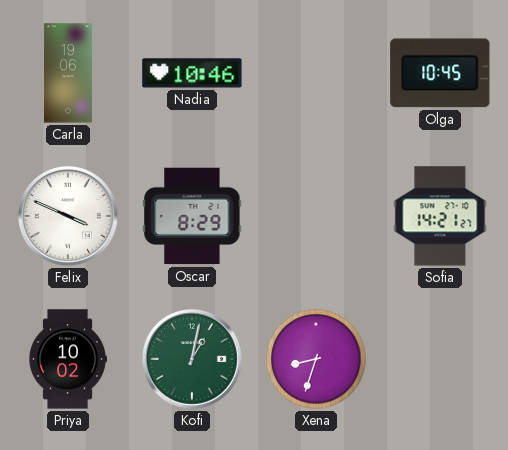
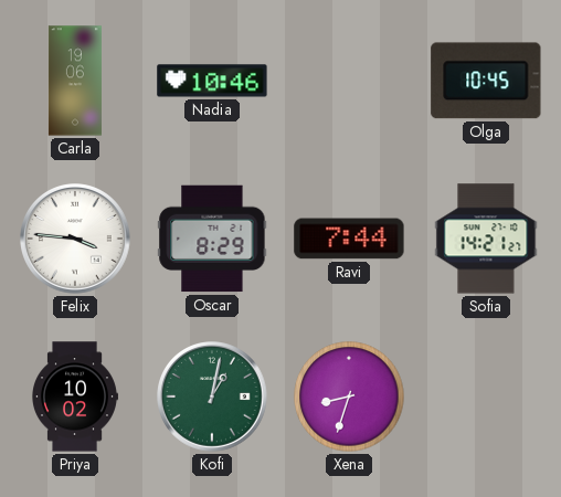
Felix: 3:49 -> 3:46
Ravi: none -> 7:44
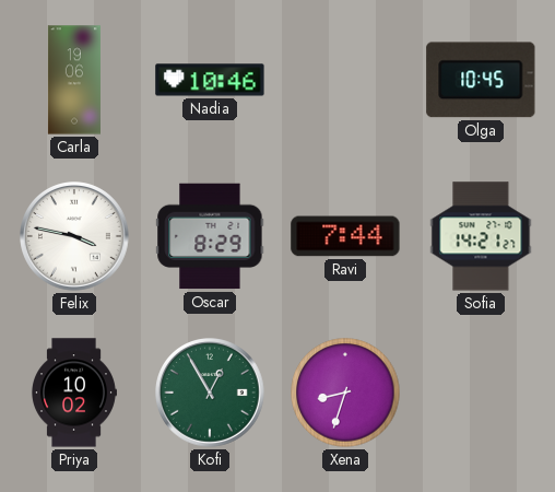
Felix: 3:46 -> 3:47
Kofi: 1:02 -> 12:55
